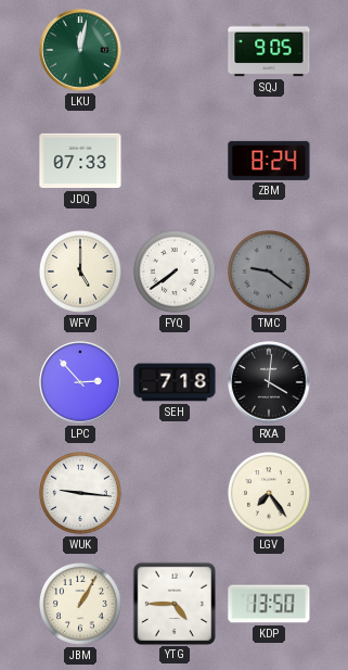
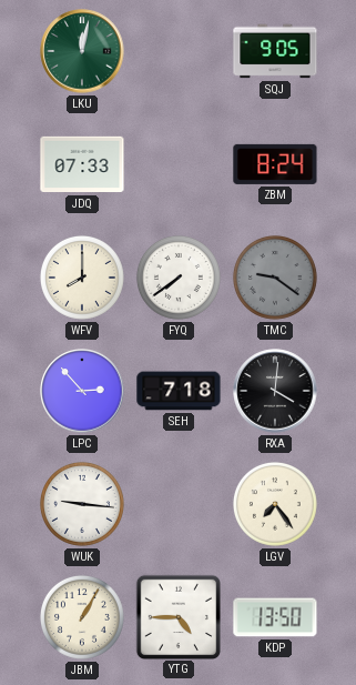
WFV: 5:00 -> 8:00
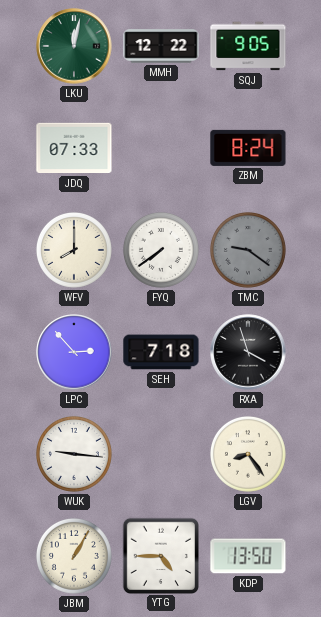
MMH: none -> 12:22
RXA: 4:01 -> 3:57
LGV: 7:24 -> 8:24
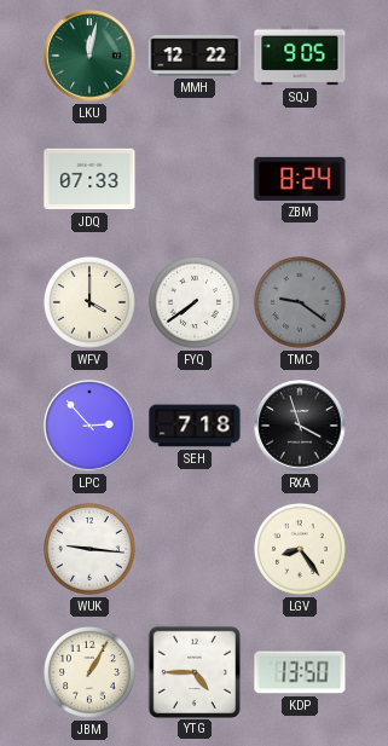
WFV: 8:00 -> 4:00
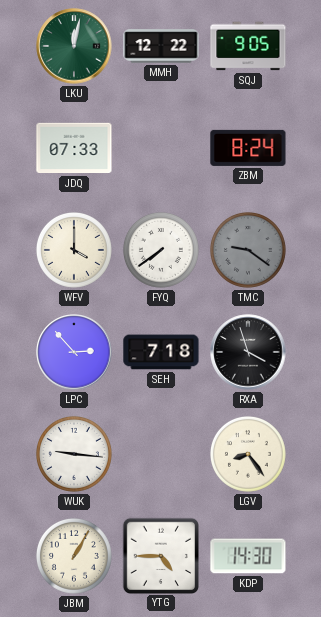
KDP: 13:50 -> 14:30
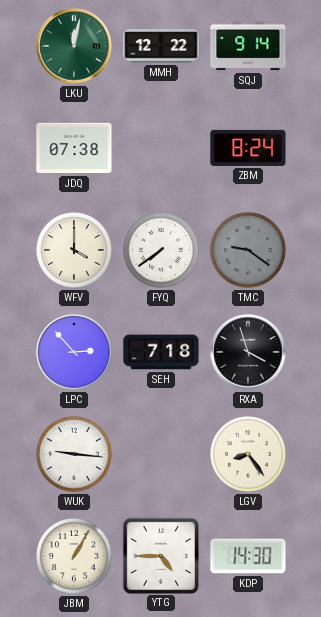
SQJ: 9:05 -> 9:14
JDQ: 07:33 -> 07:38
